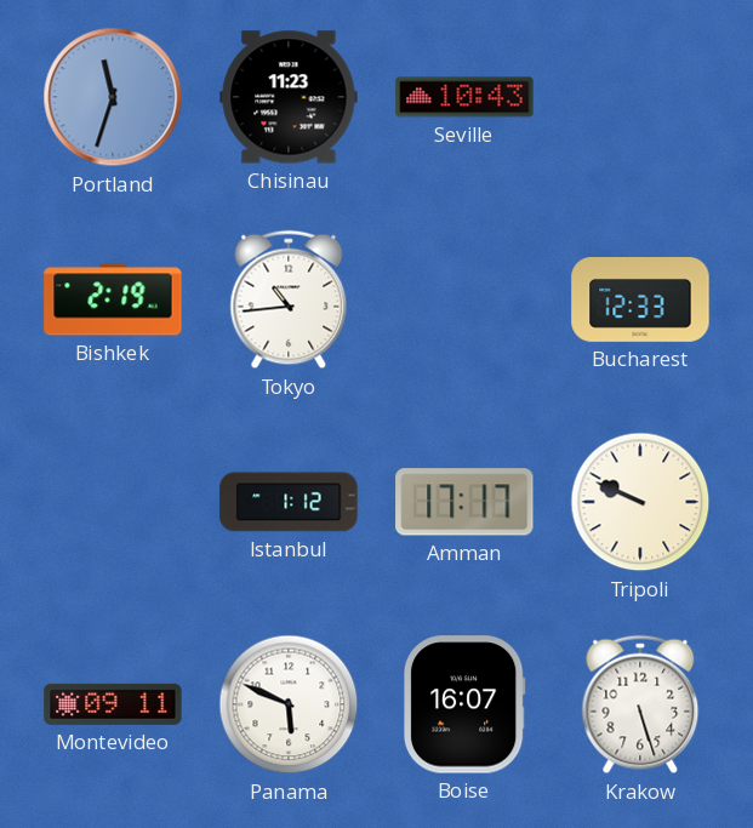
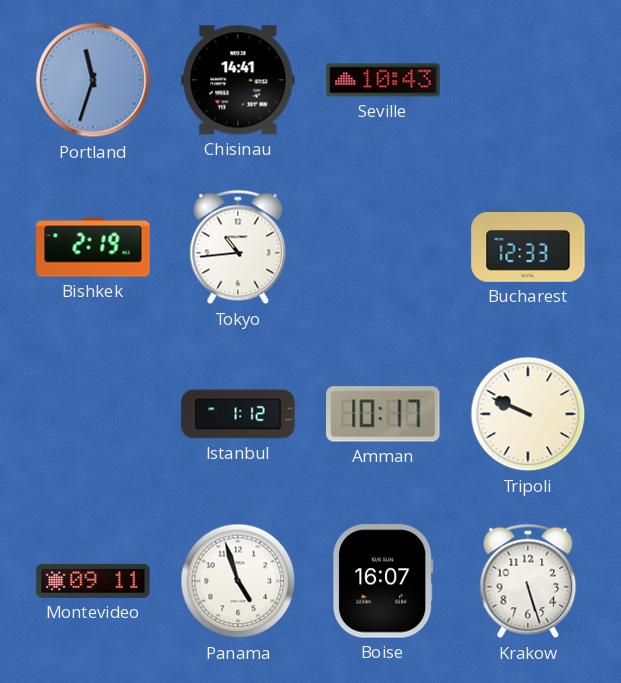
Chisinau: 11:23 -> 14:41
Amman: 17:17 -> 10:17
Panama: 5:49 -> 4:57
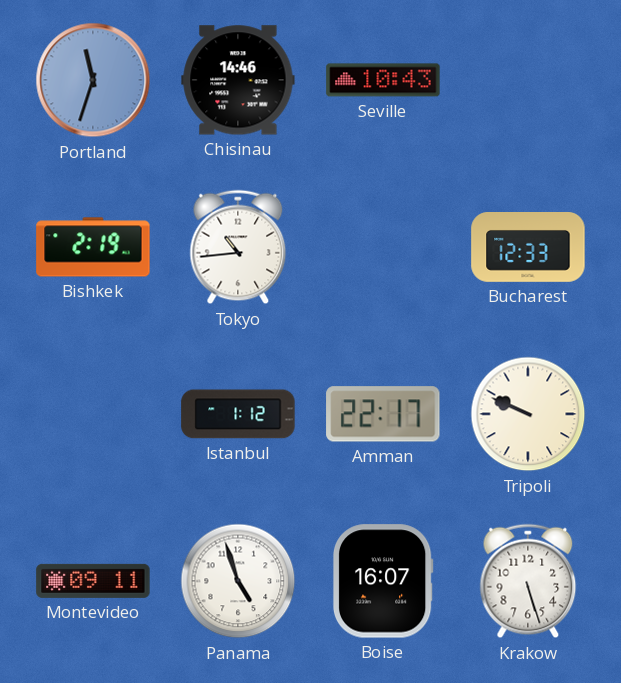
Chisinau: 14:41 -> 14:46
Amman: 10:17 -> 22:17
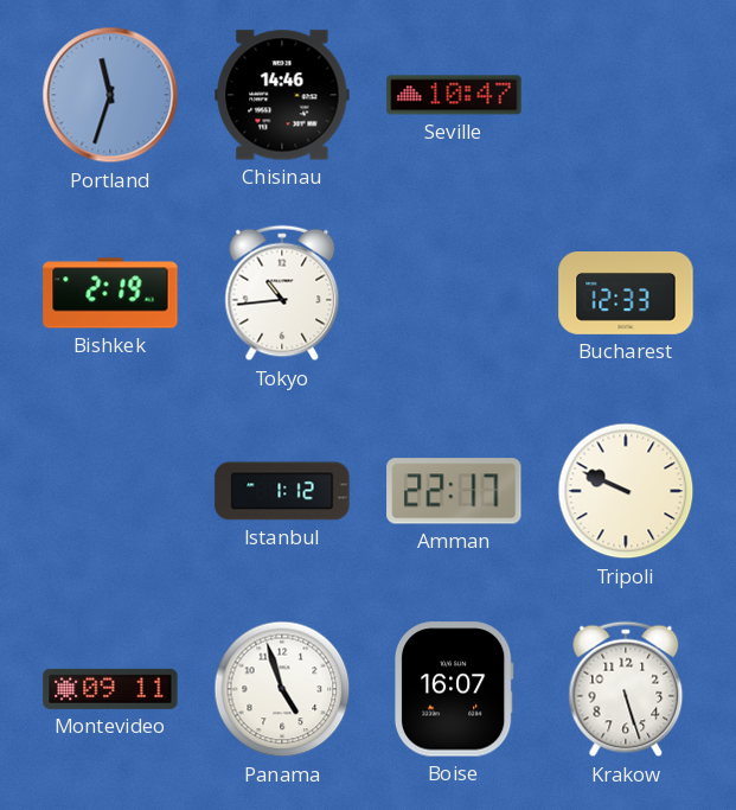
Seville: 10:43 -> 10:47
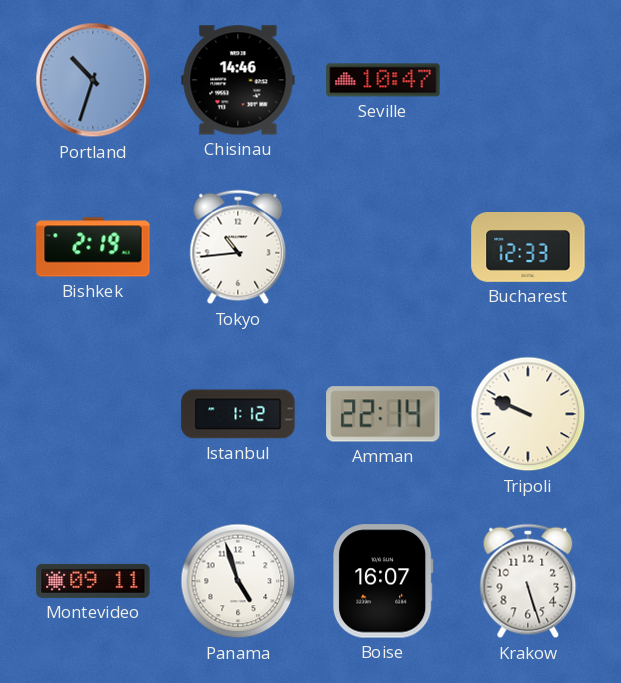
Portland: 11:33 -> 10:33
Amman: 22:17 -> 22:14
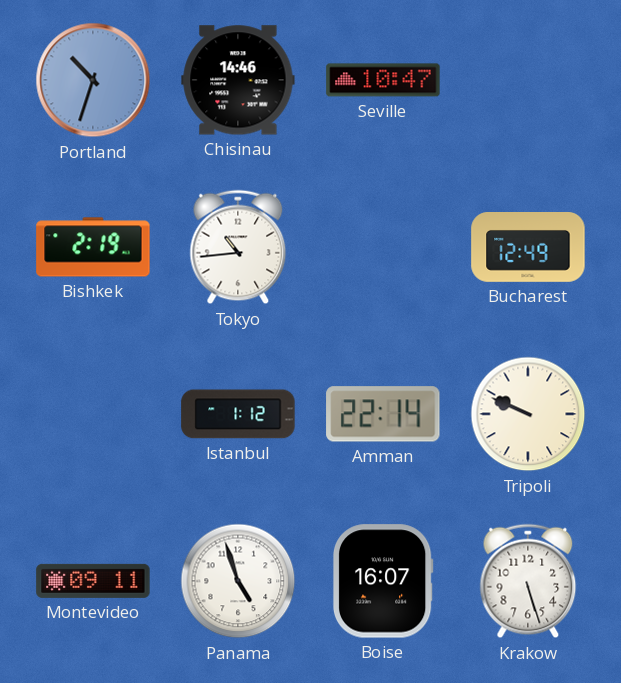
Bucharest: 12:33 -> 12:49
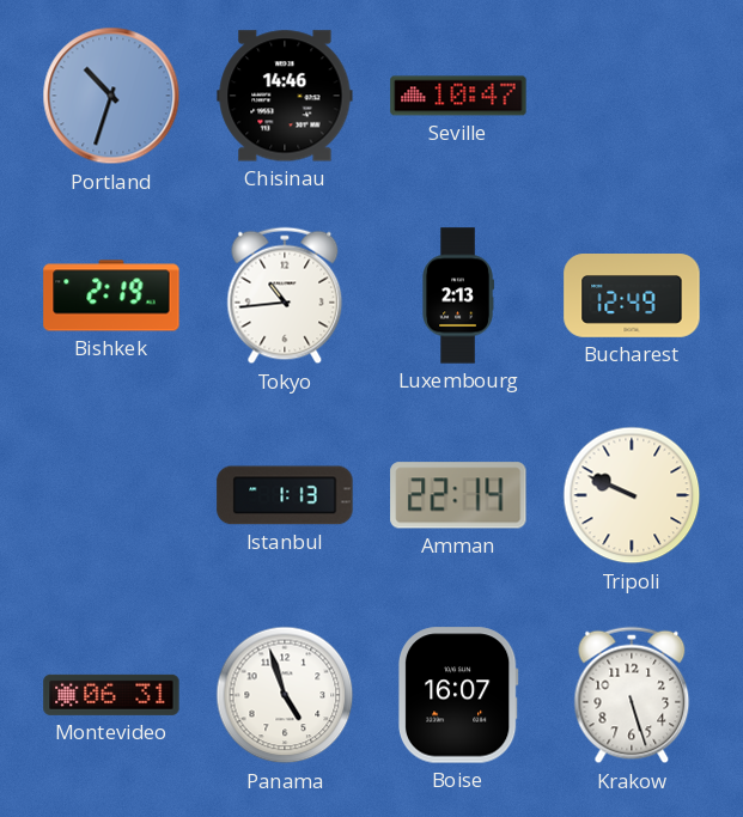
Luxembourg: none -> 2:13
Istanbul: 1:12 -> 1:13
Montevideo: 09:11 -> 06:31
